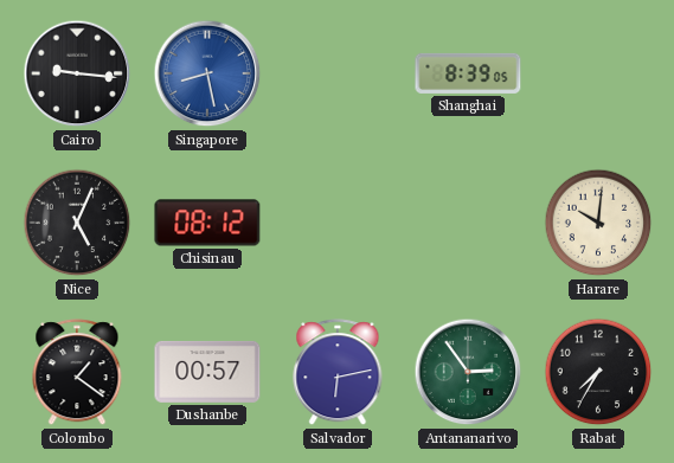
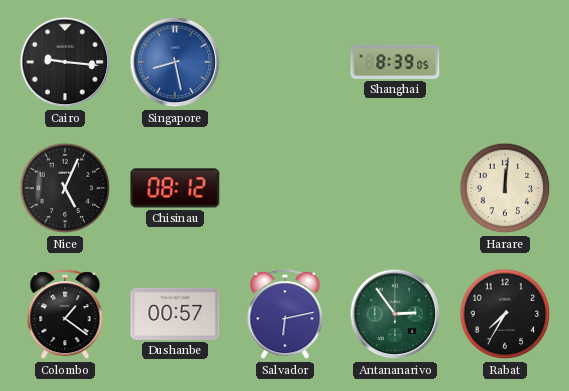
Harare: 10:01 -> 12:01
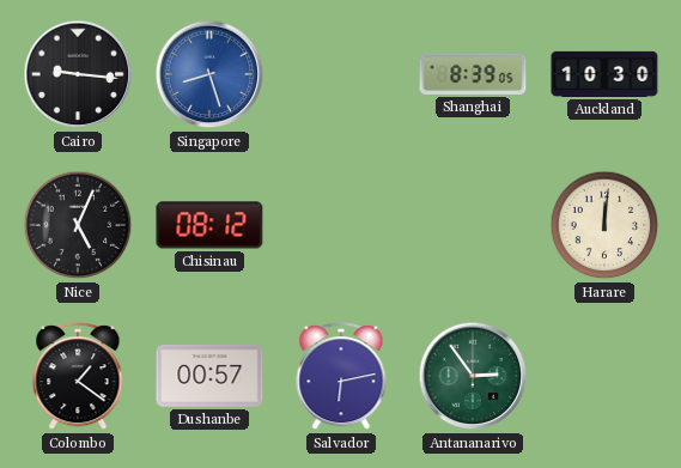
Singapore: 8:28 -> 8:27
Auckland: none -> 10:30
Rabat: 7:35 -> none
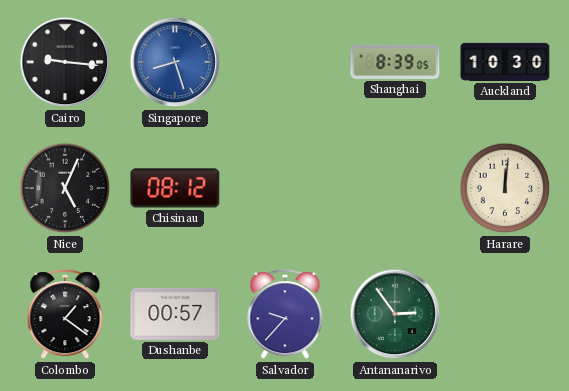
Salvador: 6:13 -> 9:37
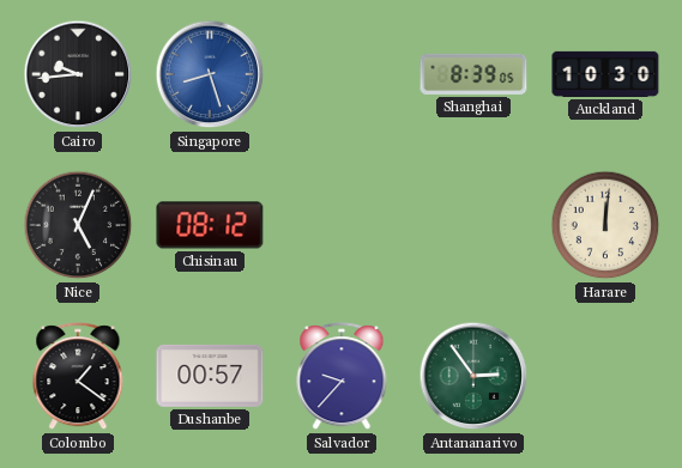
Cairo: 9:16 -> 9:44
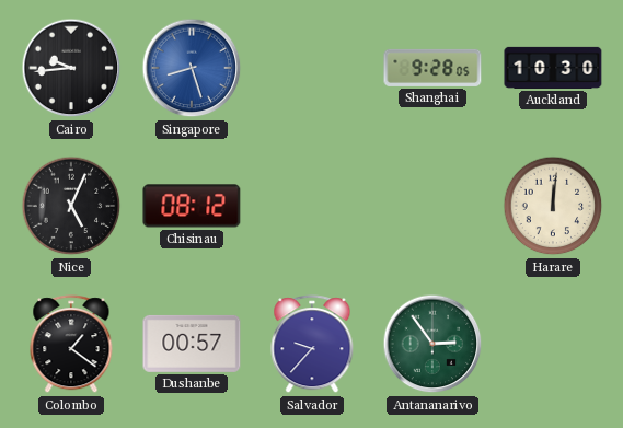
Shanghai: 8:39 -> 9:28
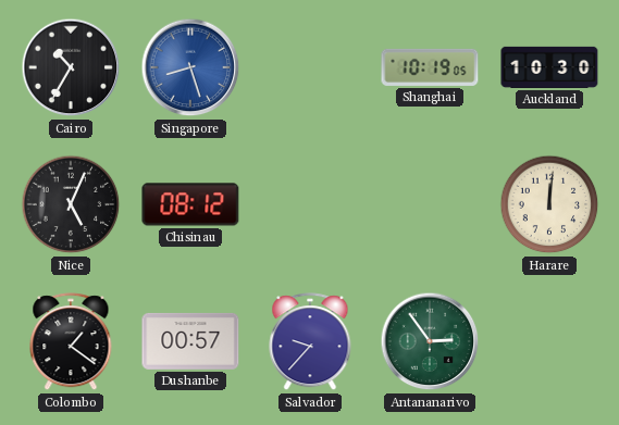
Cairo: 9:44 -> 10:35
Shanghai: 9:28 -> 10:19
